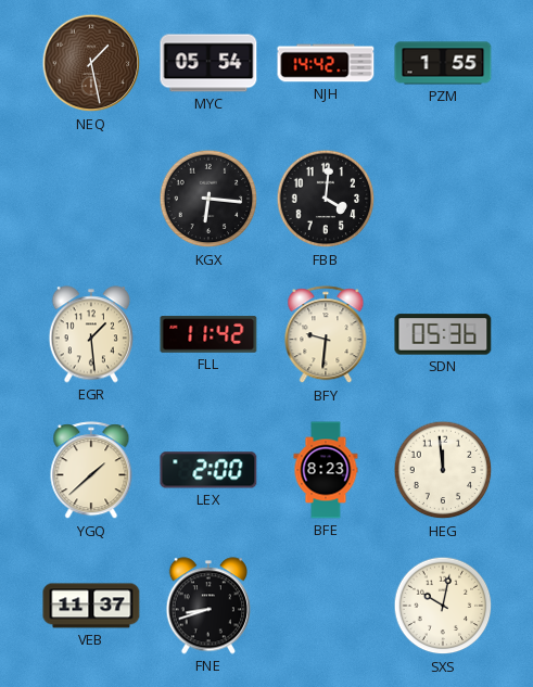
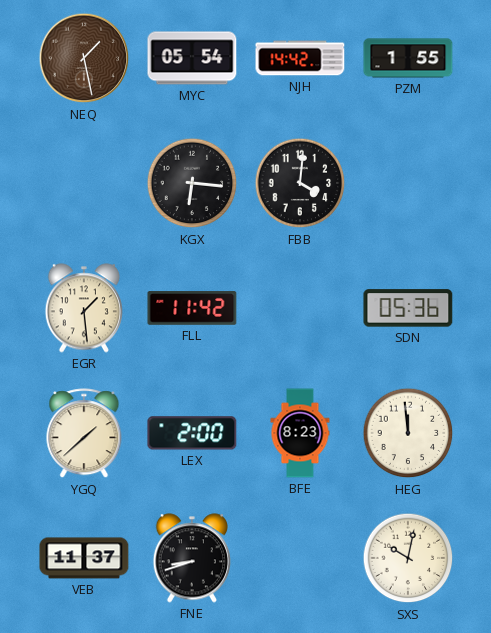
BFY: 9:31 -> none
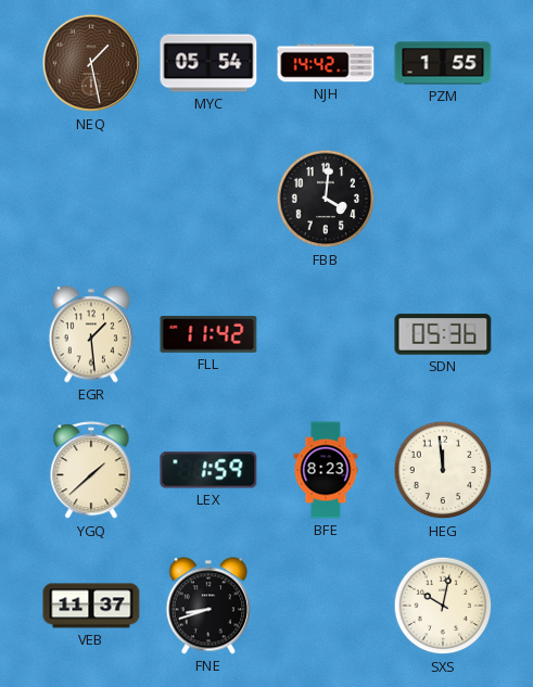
KGX: 6:16 -> none
LEX: 2:00 -> 1:59
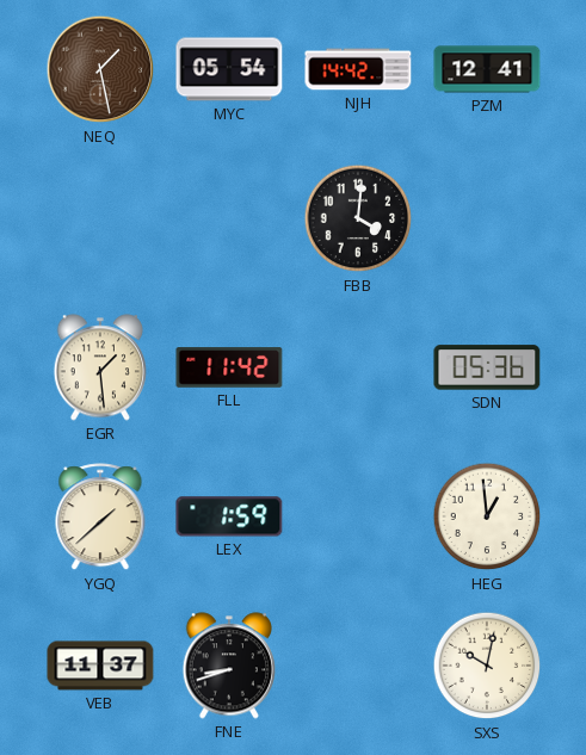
PZM: 1:55 -> 12:41
BFE: 8:23 -> none
HEG: 11:59 -> 12:59
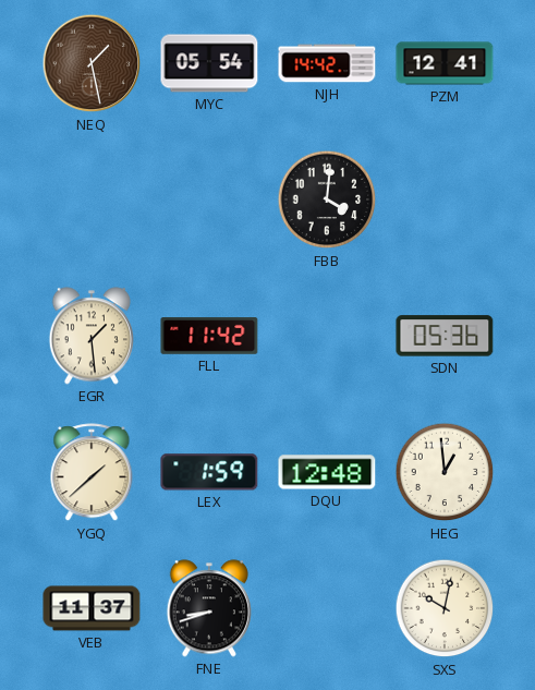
DQU: none -> 12:48
